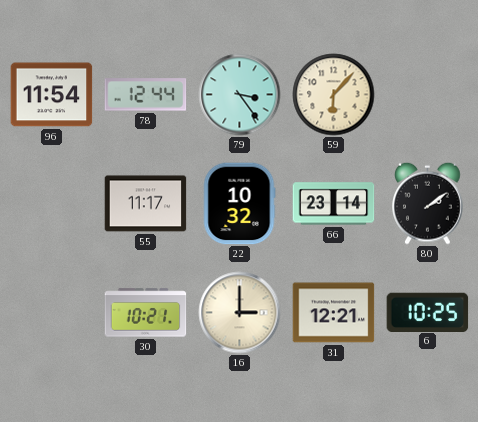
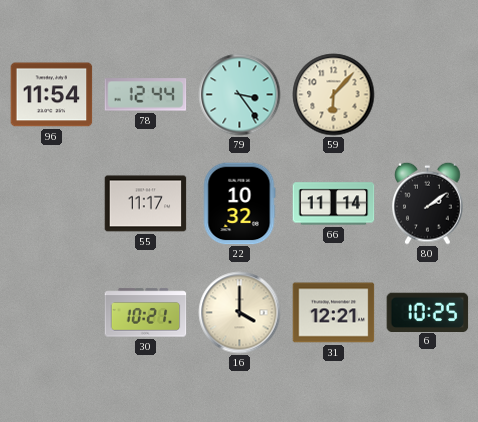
66: 23:14 -> 11:14
16: 3:00 -> 4:00
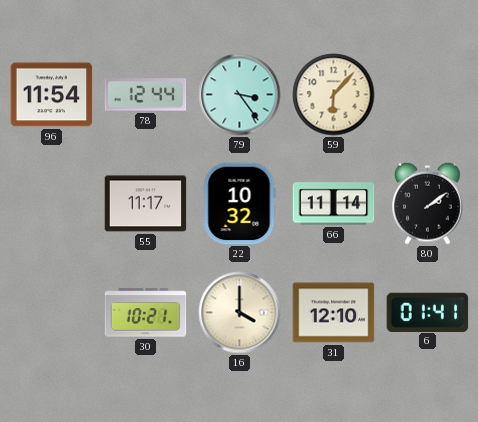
31: 12:21 -> 12:10
6: 10:25 -> 01:41
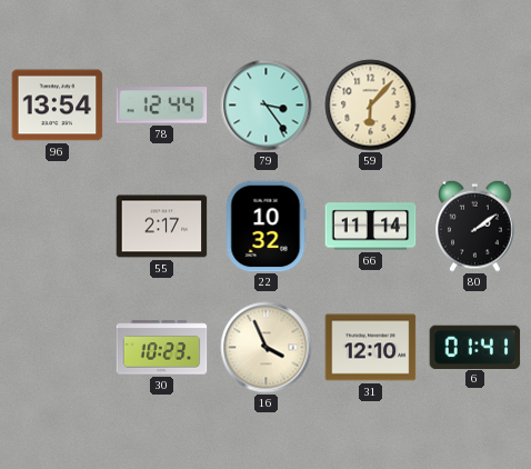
96: 11:54 -> 13:54
55: 11:17 -> 2:17
30: 10:21 -> 10:23
16: 4:00 -> 3:56
